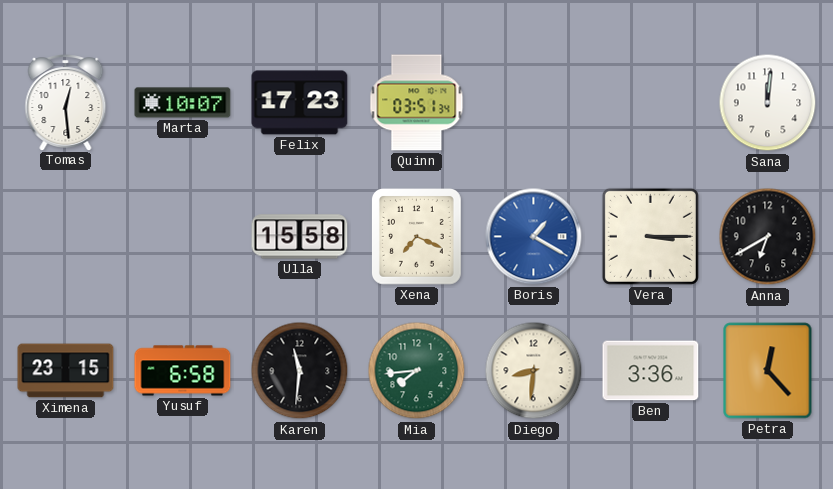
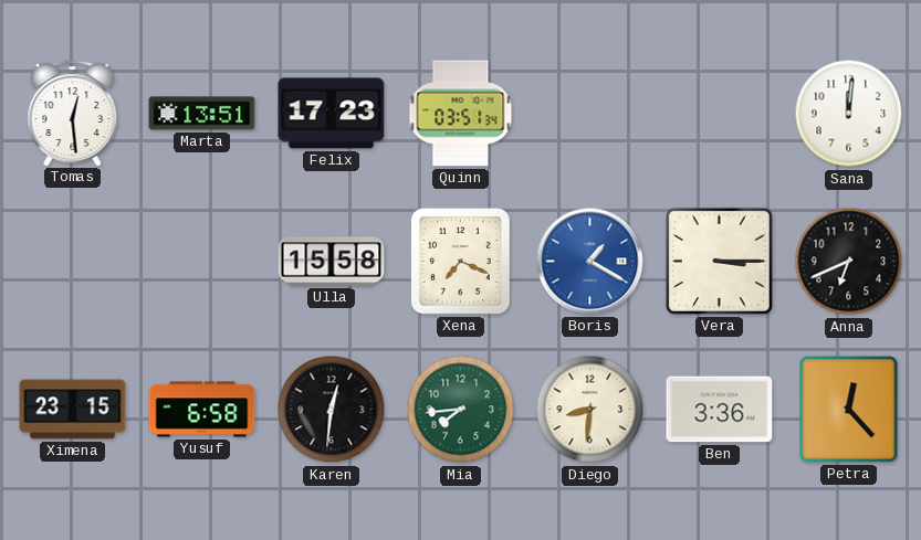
Marta: 10:07 -> 13:51
Anna: 6:40 -> 6:41
Karen: 11:31 -> 12:31
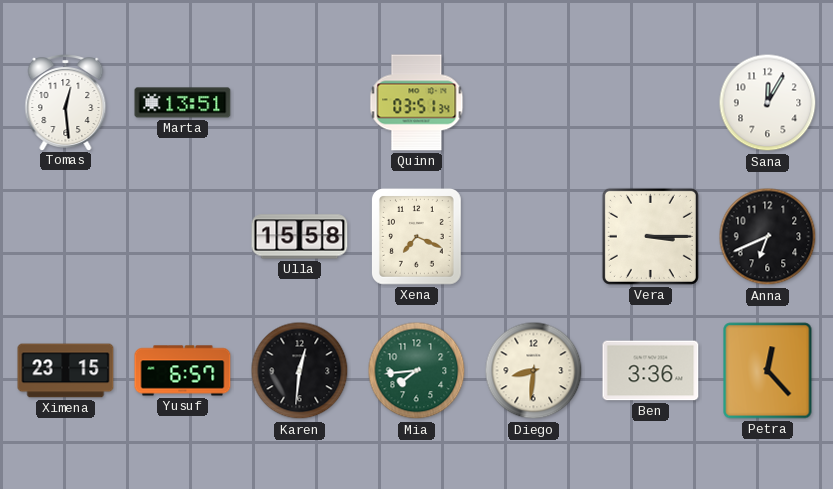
Felix: 17:23 -> none
Sana: 12:01 -> 12:05
Boris: 1:20 -> none
Yusuf: 6:58 -> 6:57
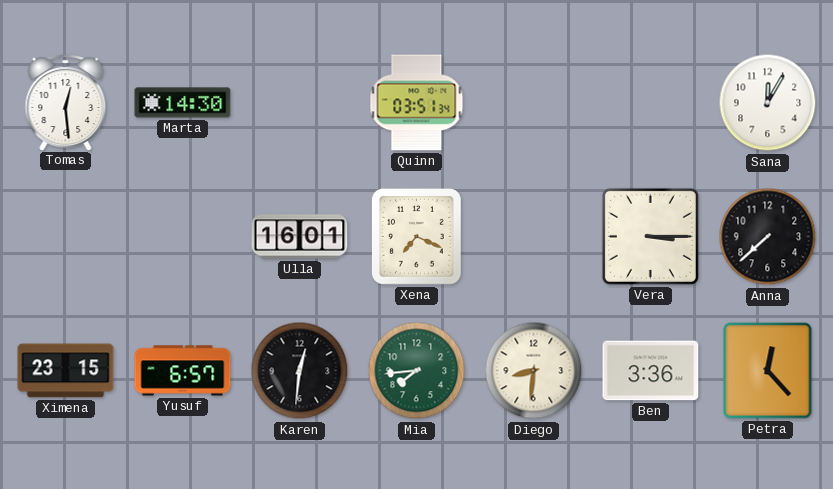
Marta: 13:51 -> 14:30
Ulla: 15:58 -> 16:01
Anna: 6:41 -> 7:38
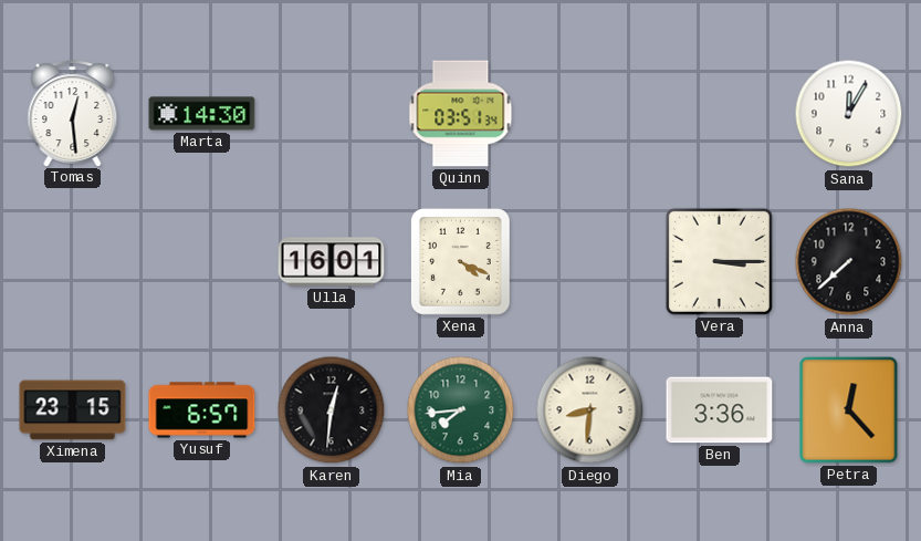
Xena: 7:19 -> 4:19
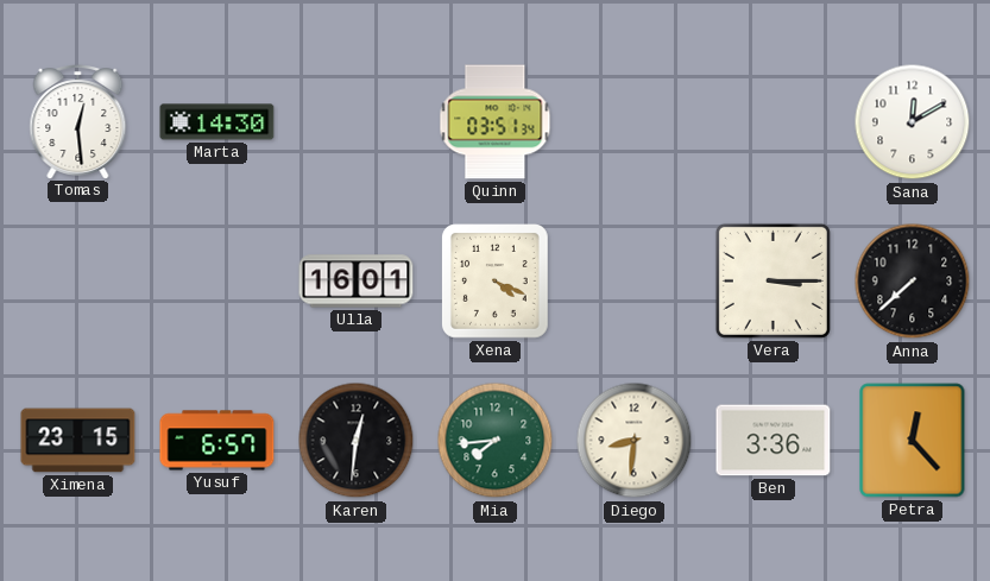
Sana: 12:05 -> 12:10
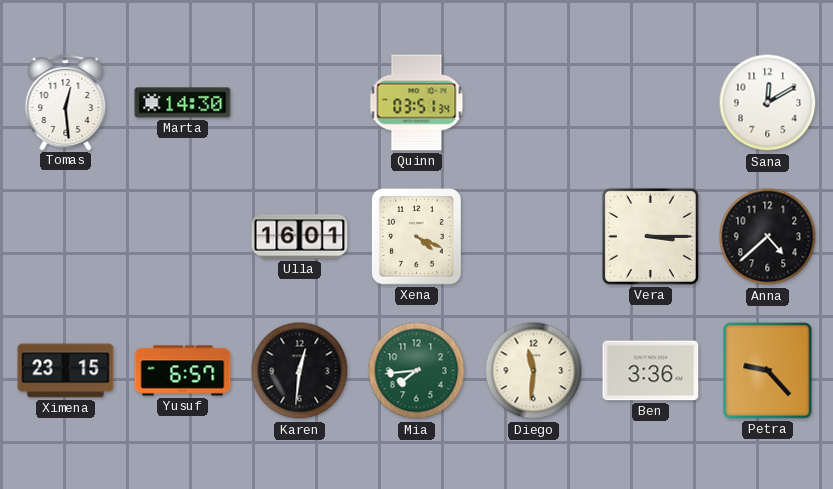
Anna: 7:38 -> 4:38
Diego: 8:31 -> 11:31
Petra: 12:23 -> 9:23
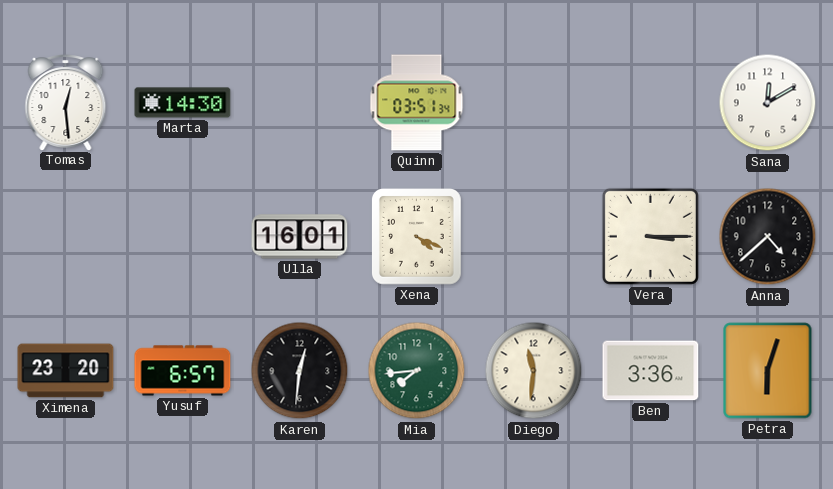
Ximena: 23:15 -> 23:20
Petra: 9:23 -> 6:03
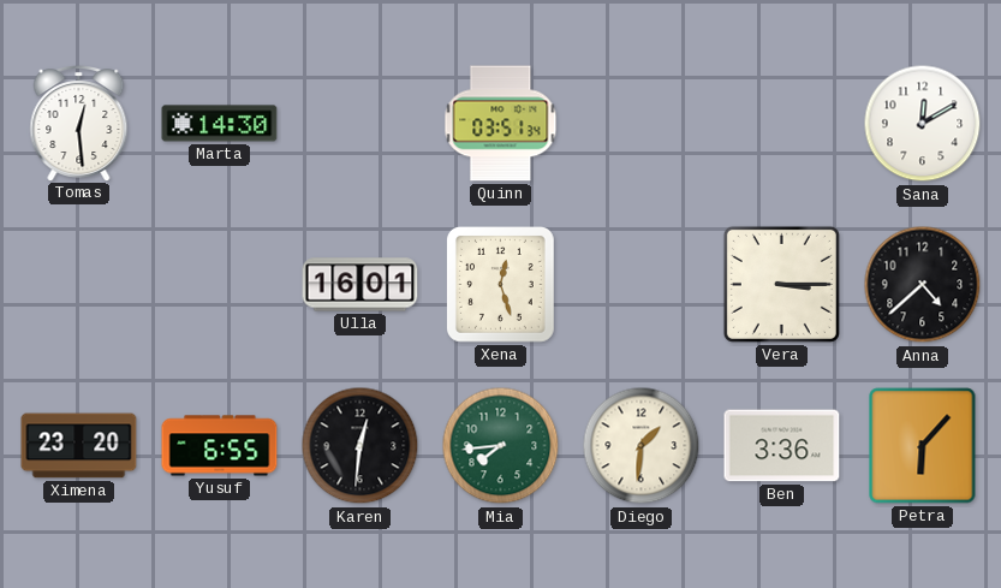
Xena: 4:19 -> 12:27
Yusuf: 6:57 -> 6:55
Diego: 11:31 -> 1:31
Petra: 6:03 -> 6:07
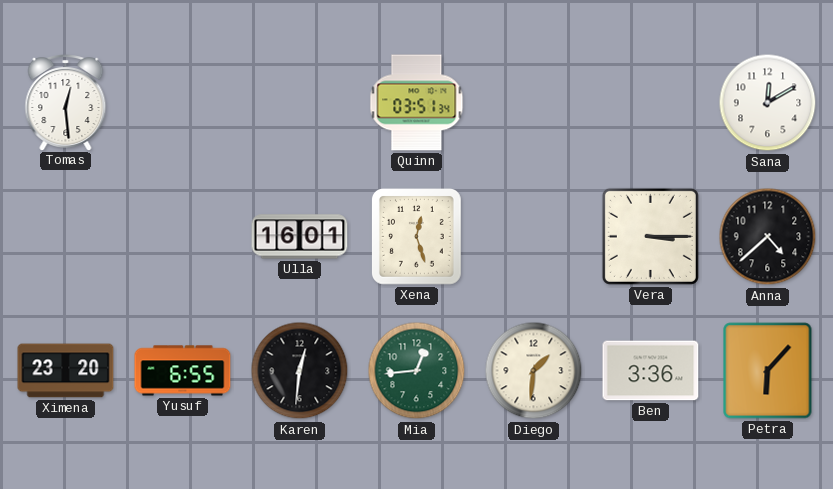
Marta: 14:30 -> none
Mia: 7:44 -> 12:44
